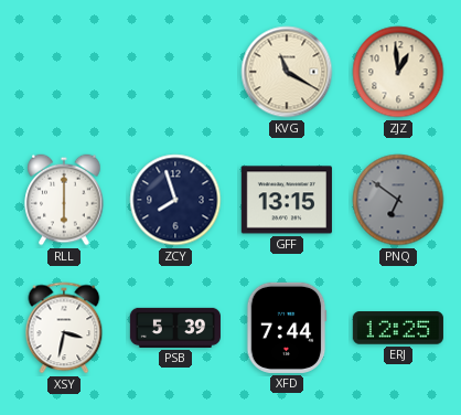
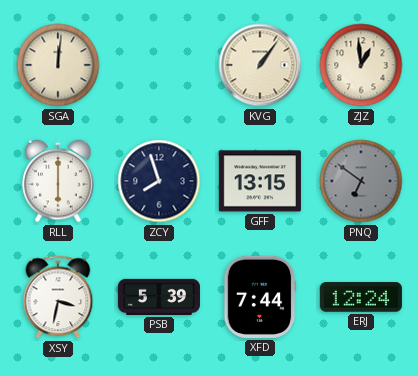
SGA: none -> 12:01
KVG: 11:20 -> 1:06
ERJ: 12:25 -> 12:24
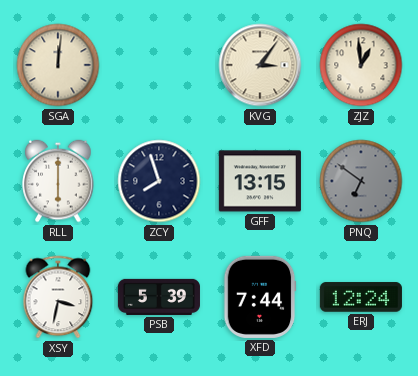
KVG: 1:06 -> 3:06
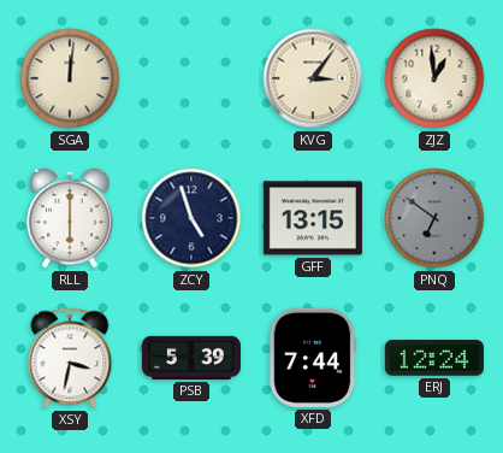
ZCY: 7:57 -> 4:57
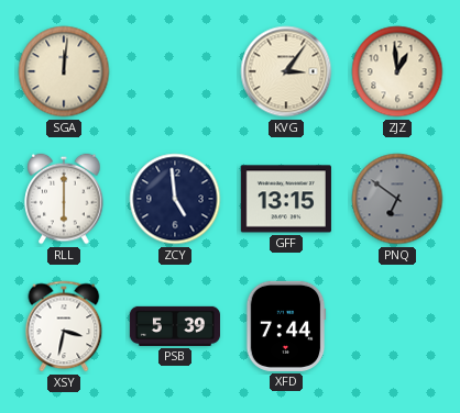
ZCY: 4:57 -> 4:59
ERJ: 12:24 -> none
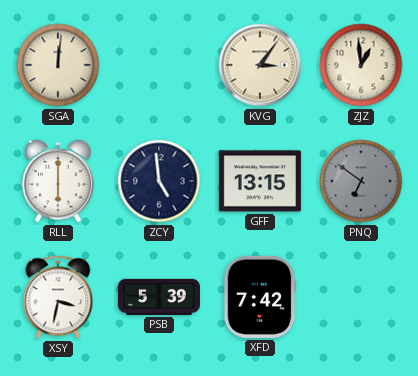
XFD: 7:44 -> 7:42
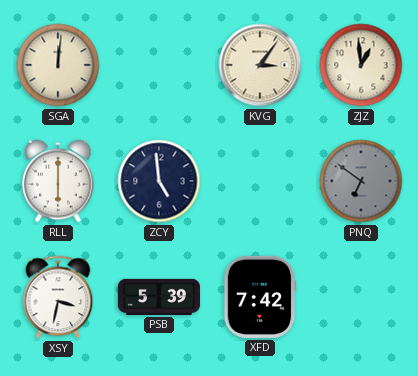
GFF: 13:15 -> none
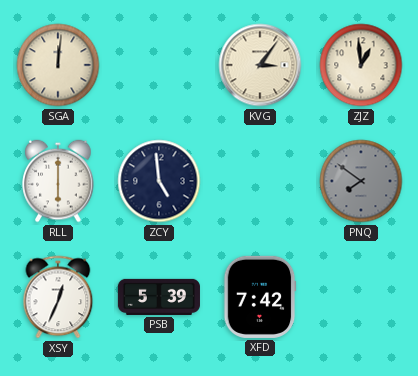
PNQ: 6:51 -> 7:51
XSY: 3:32 -> 12:34
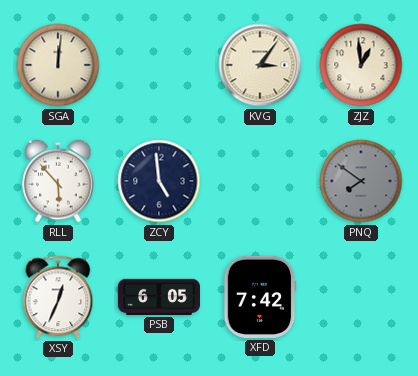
RLL: 6:00 -> 5:53
PSB: 5:39 -> 6:05
